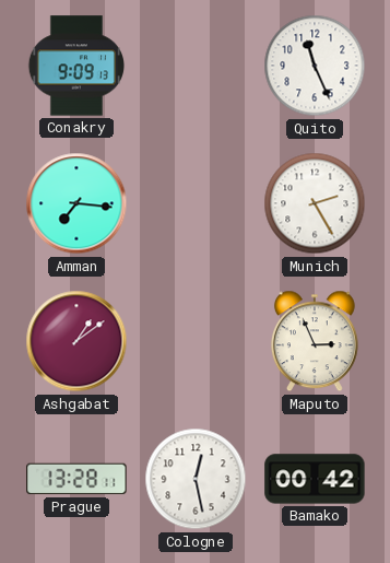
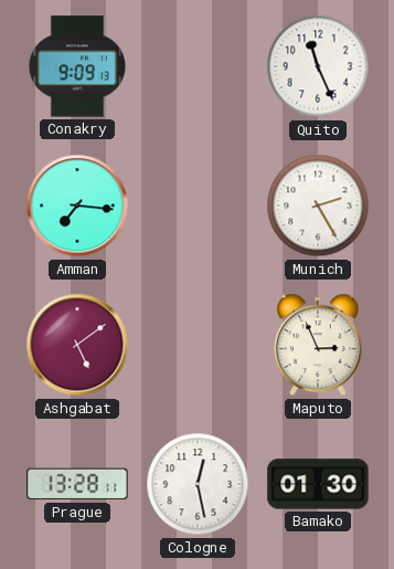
Ashgabat: 1:09 -> 5:09
Bamako: 00:42 -> 01:30
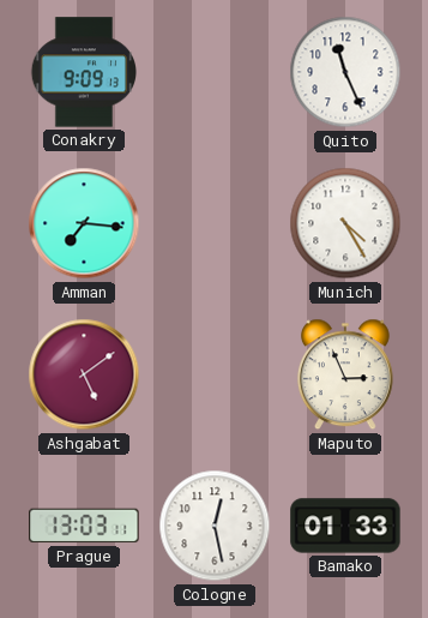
Munich: 2:25 -> 4:25
Prague: 13:28 -> 13:03
Bamako: 01:30 -> 01:33
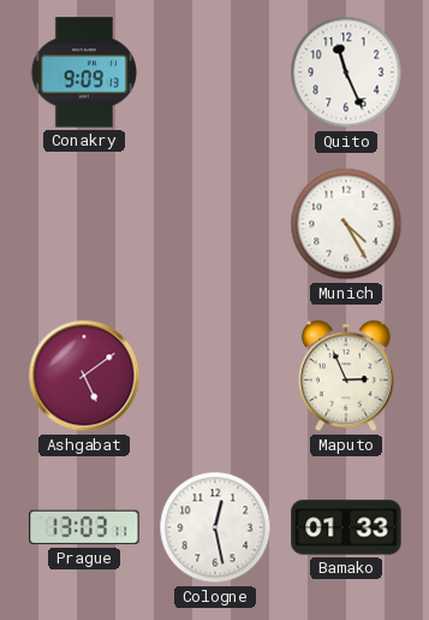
Amman: 7:16 -> none
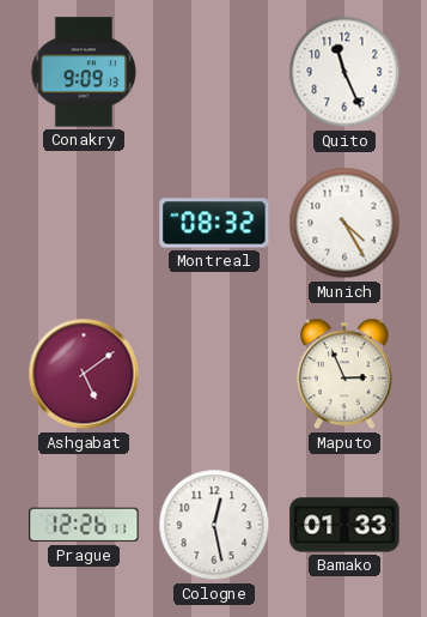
Montreal: none -> 08:32
Prague: 13:03 -> 12:26
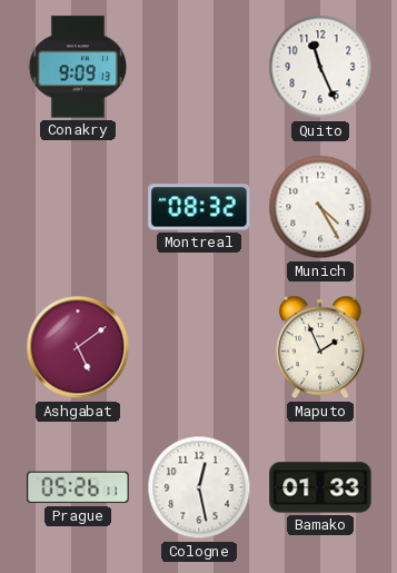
Maputo: 2:56 -> 1:56
Prague: 12:26 -> 05:26
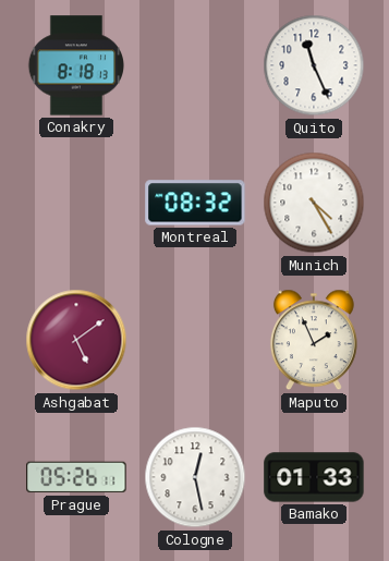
Conakry: 9:09 -> 8:18
